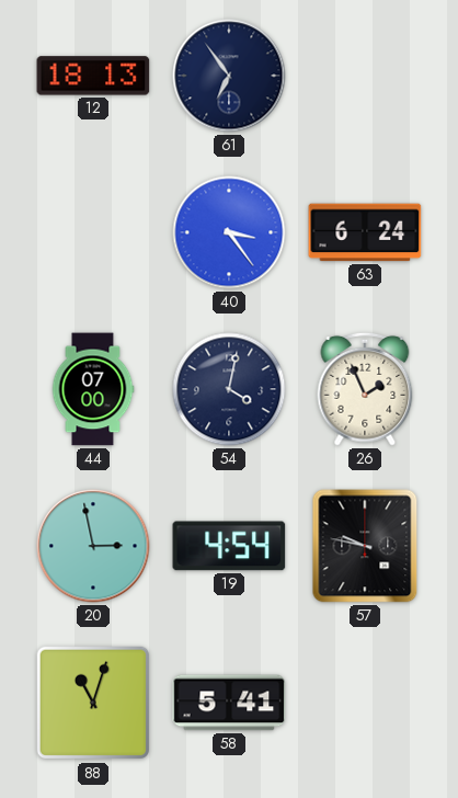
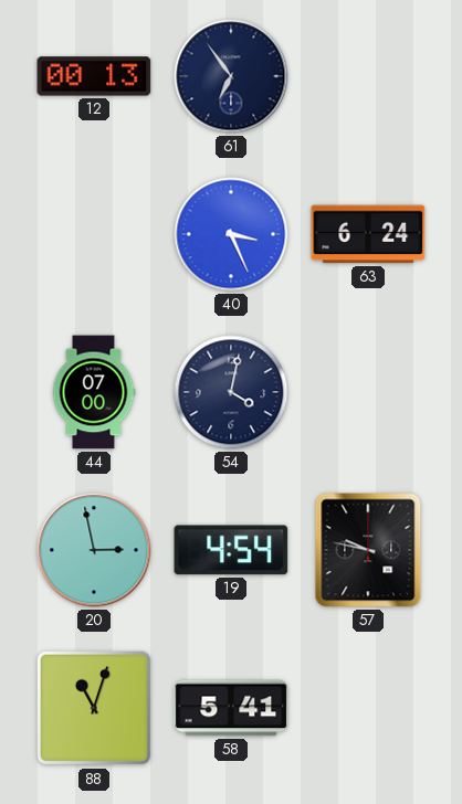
12: 18:13 -> 00:13
40: 3:24 -> 3:26
26: 1:56 -> none
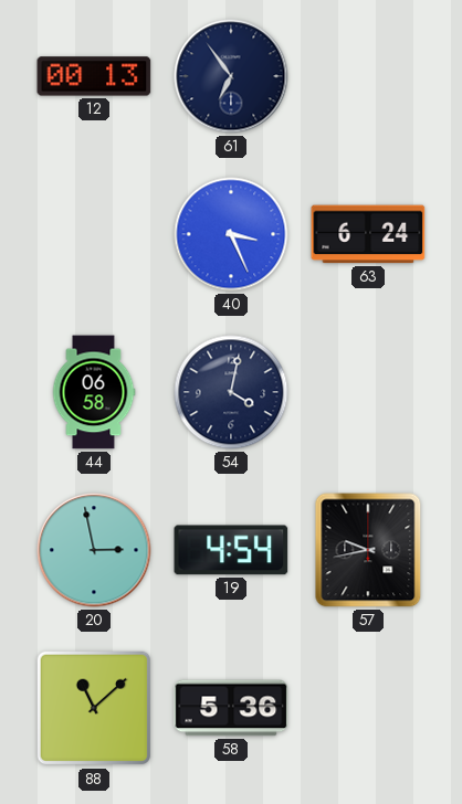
44: 07:00 -> 06:58
57: 9:47 -> 9:43
88: 11:03 -> 11:08
58: 5:41 -> 5:36
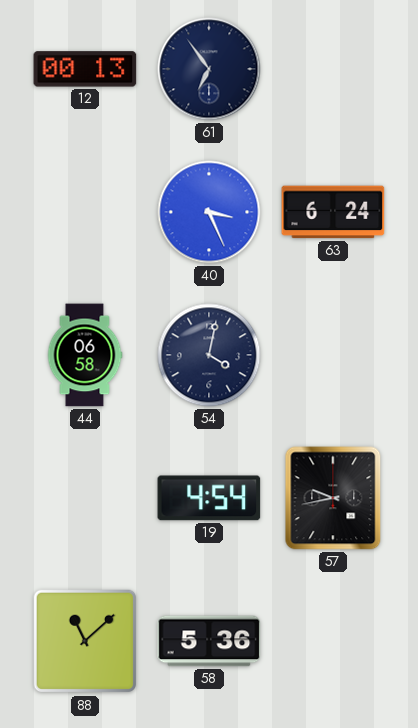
20: 2:58 -> none
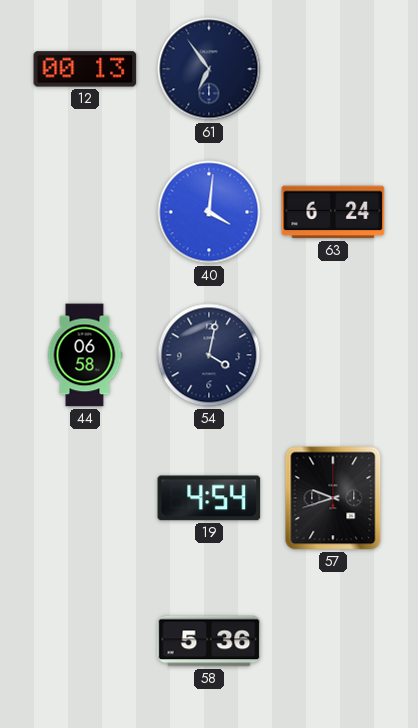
40: 3:26 -> 4:01
57: 9:43 -> 9:42
88: 11:08 -> none
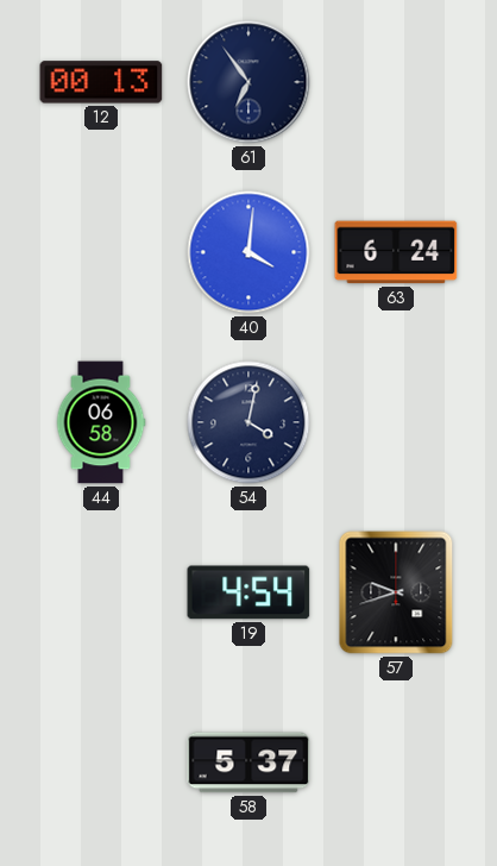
58: 5:36 -> 5:37
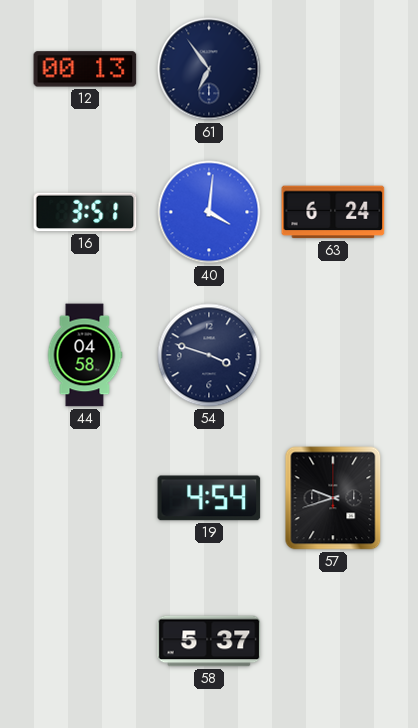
16: none -> 3:51
44: 06:58 -> 04:58
54: 4:02 -> 3:48
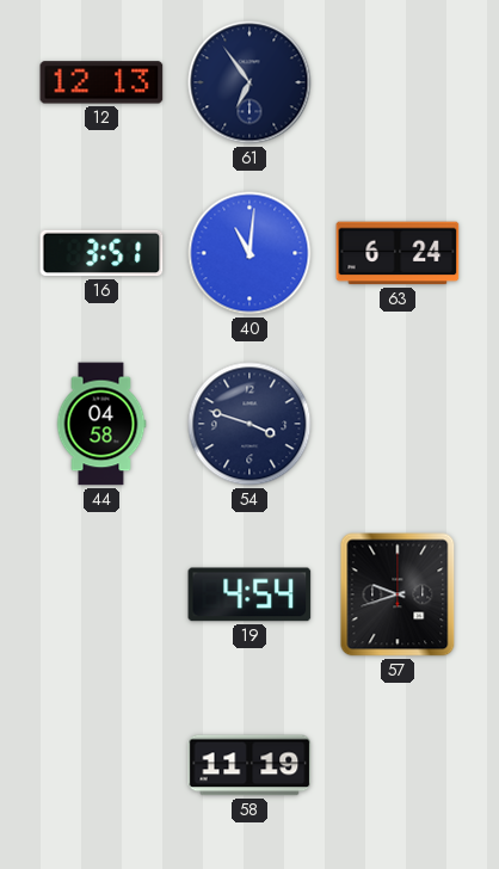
12: 00:13 -> 12:13
40: 4:01 -> 11:01
58: 5:37 -> 11:19
